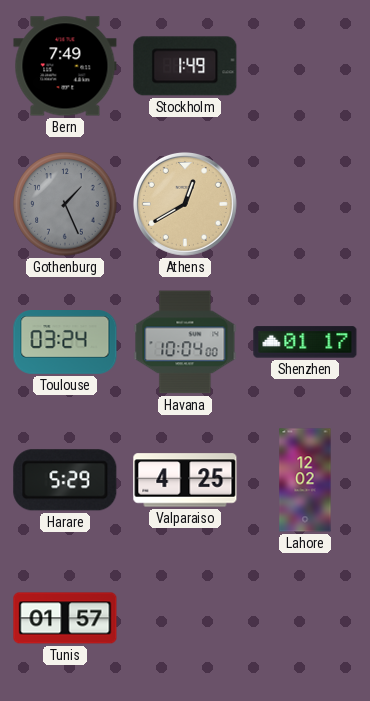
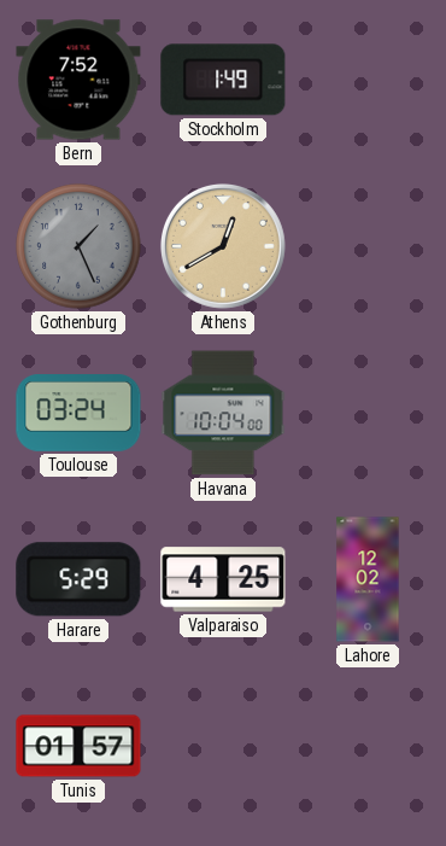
Bern: 7:49 -> 7:52
Shenzhen: 01:17 -> none
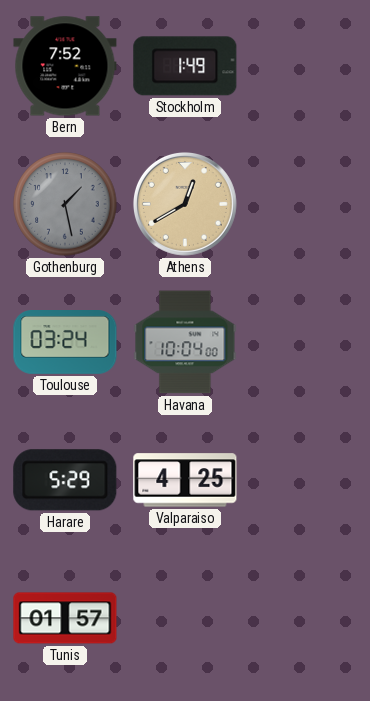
Gothenburg: 1:26 -> 1:28
Lahore: 12:02 -> none
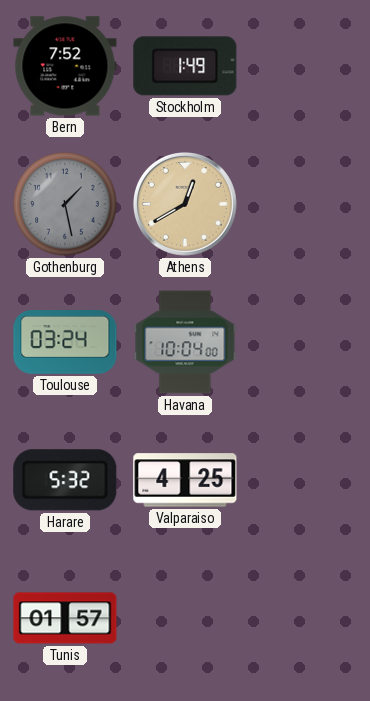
Harare: 5:29 -> 5:32
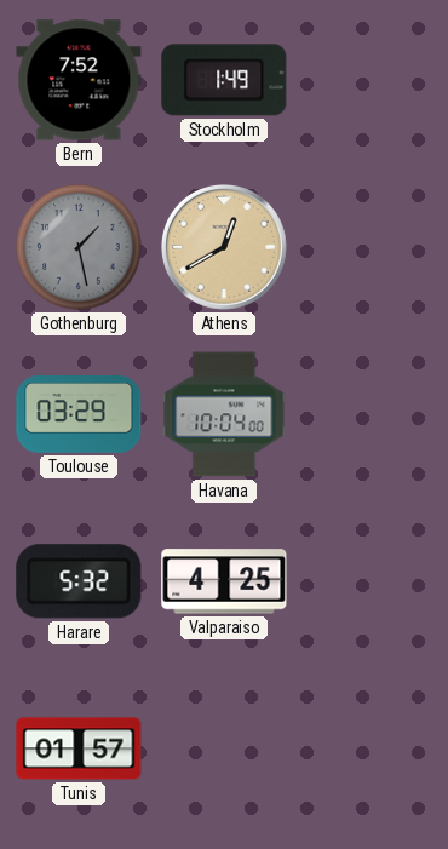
Toulouse: 03:24 -> 03:29
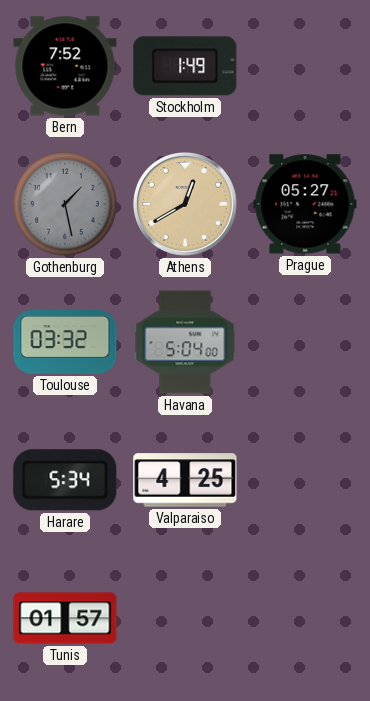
Prague: none -> 05:27
Toulouse: 03:29 -> 03:32
Havana: 10:04 -> 5:04
Harare: 5:32 -> 5:34
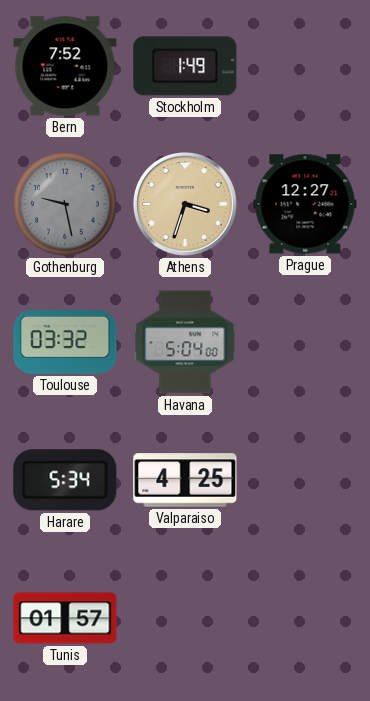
Gothenburg: 1:28 -> 9:28
Athens: 12:40 -> 3:33
Prague: 05:27 -> 12:27
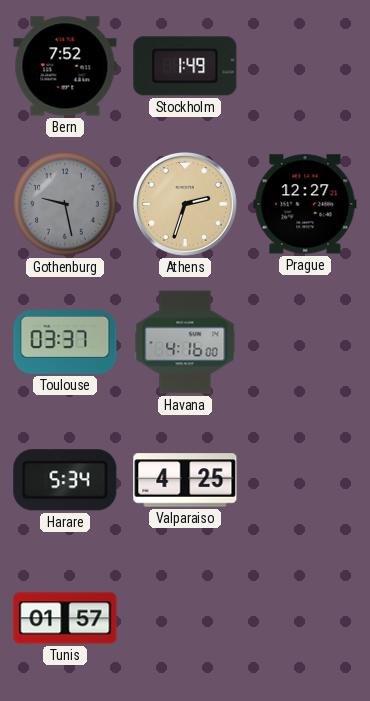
Athens: 3:33 -> 2:33
Toulouse: 03:32 -> 03:37
Havana: 5:04 -> 4:16
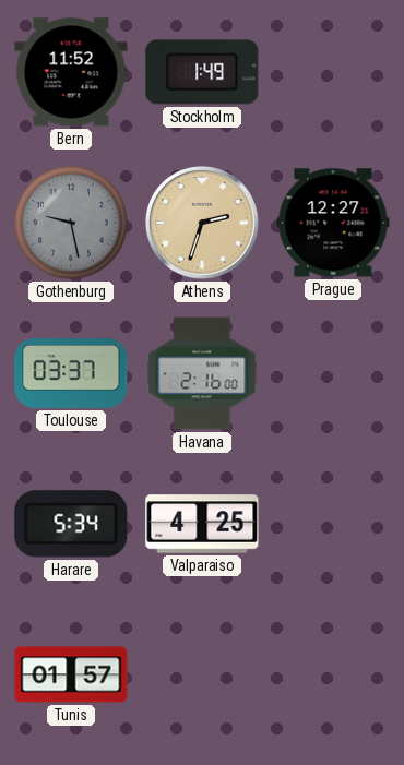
Bern: 7:52 -> 11:52
Havana: 4:16 -> 2:16
